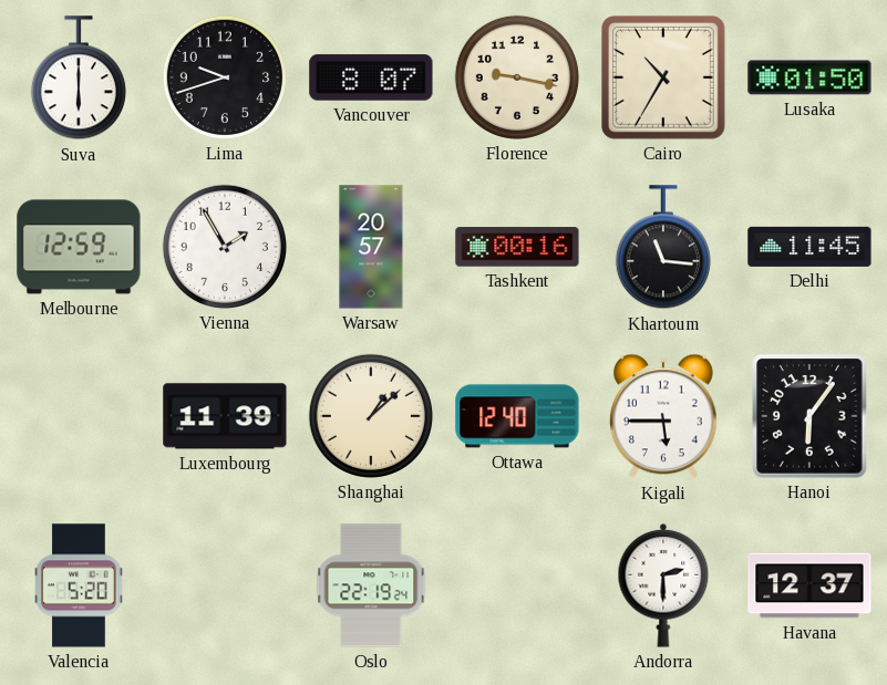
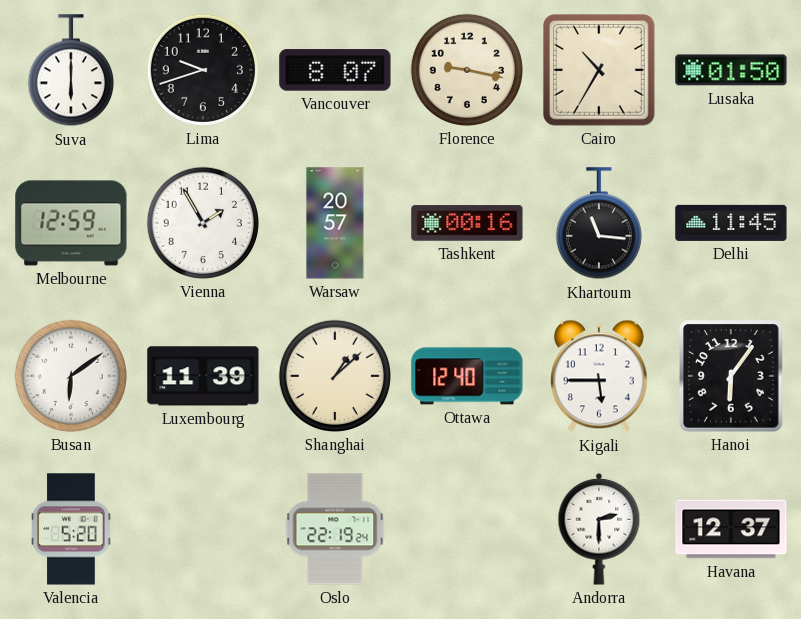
Busan: none -> 6:09
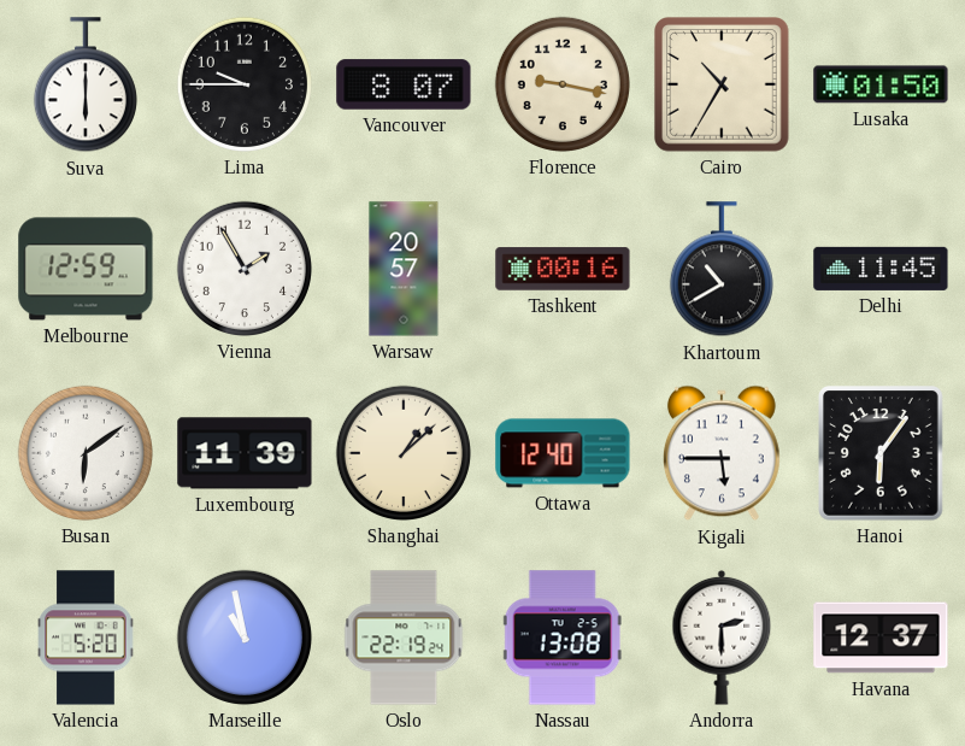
Lima: 9:42 -> 9:45
Khartoum: 11:16 -> 10:40
Marseille: none -> 10:58
Nassau: none -> 13:08
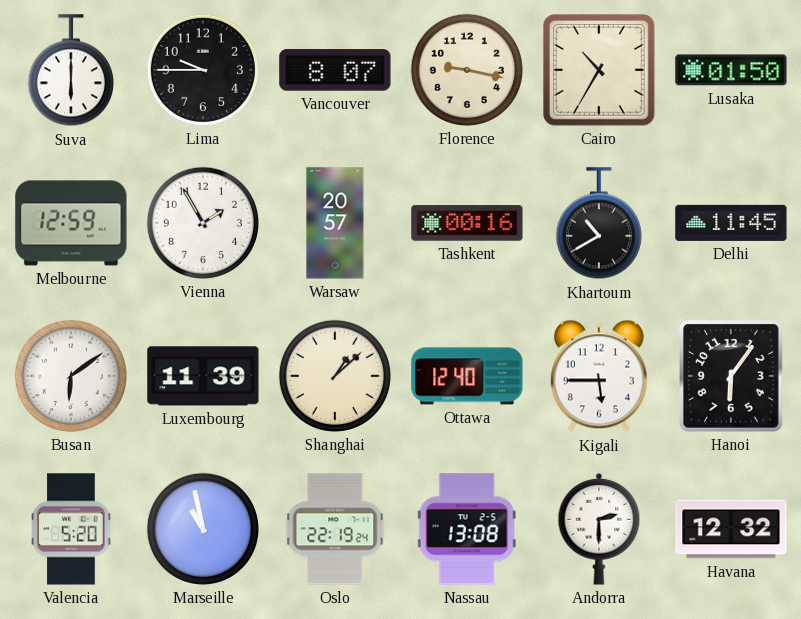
Havana: 12:37 -> 12:32
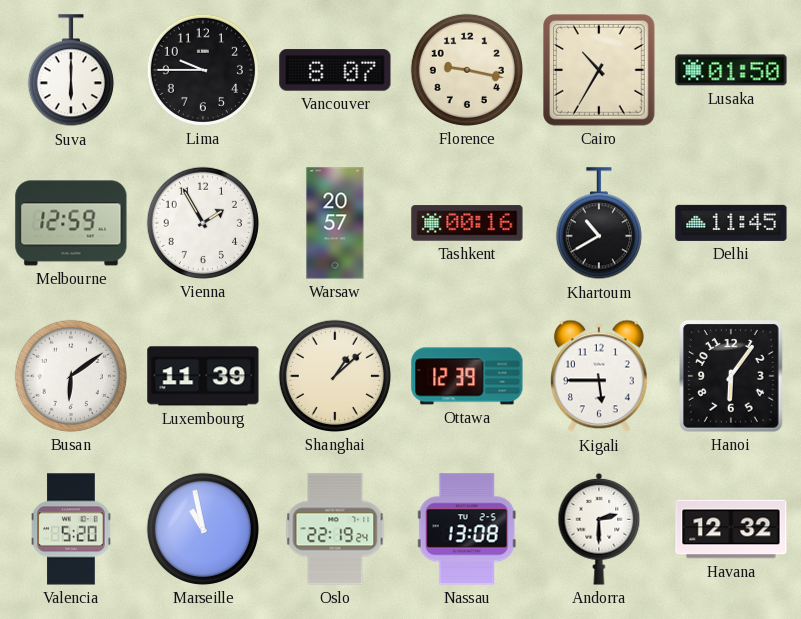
Ottawa: 12:40 -> 12:39
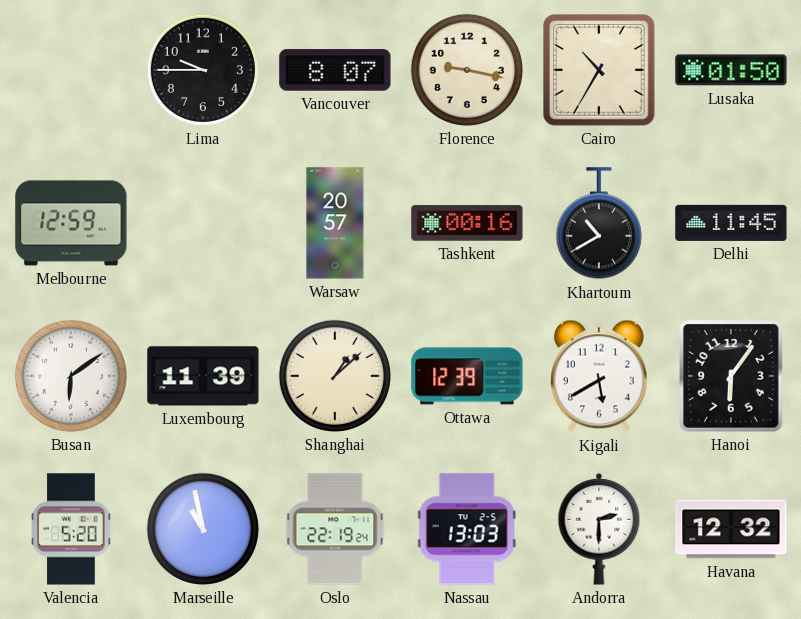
Suva: 6:00 -> none
Vienna: 1:55 -> none
Kigali: 5:45 -> 5:40
Nassau: 13:08 -> 13:03
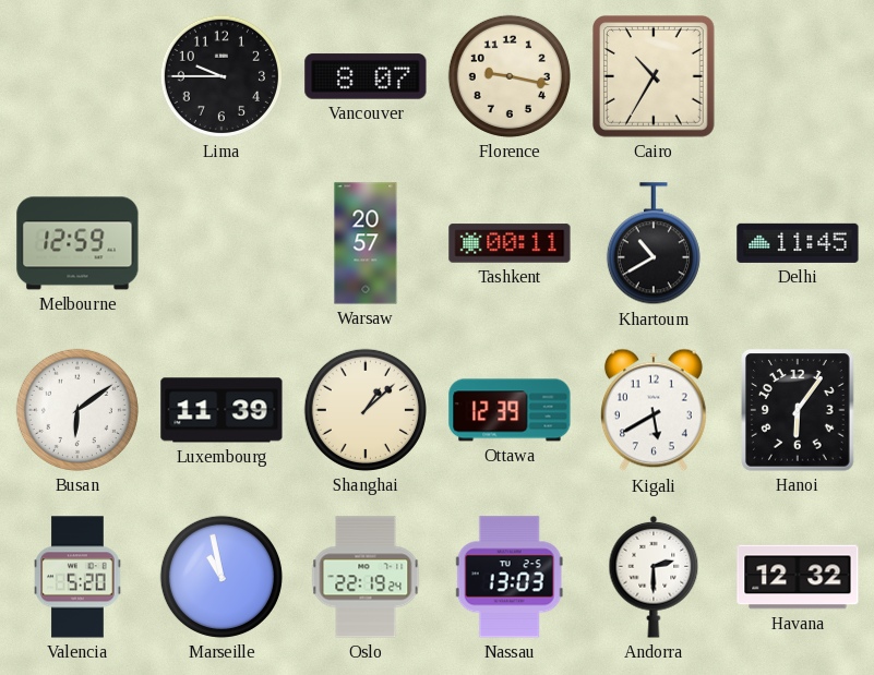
Lusaka: 01:50 -> none
Tashkent: 00:16 -> 00:11
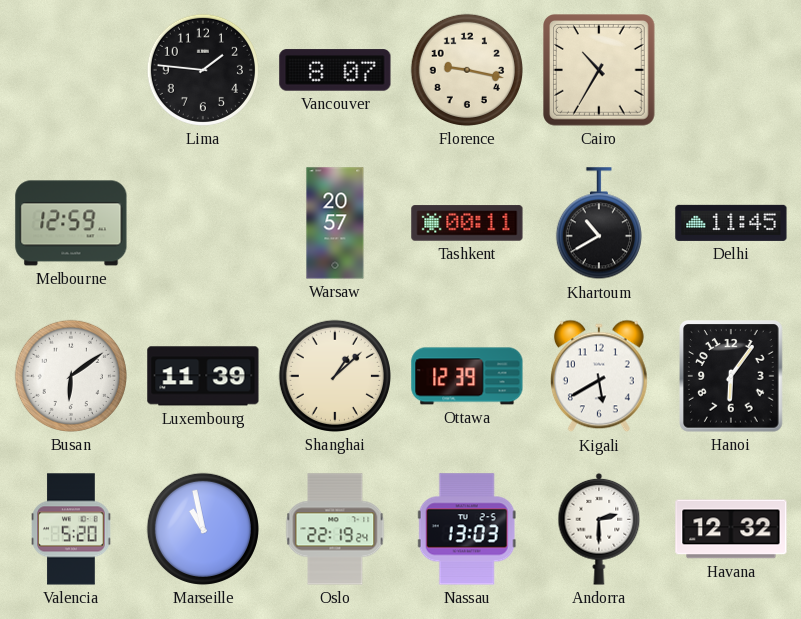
Lima: 9:45 -> 1:46
